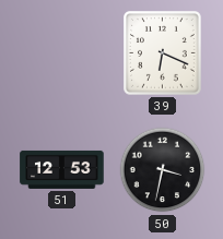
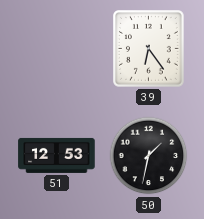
39: 6:19 -> 6:24
50: 3:32 -> 1:32
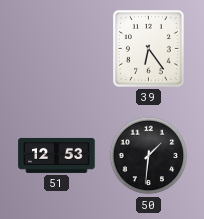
50: 1:32 -> 1:31
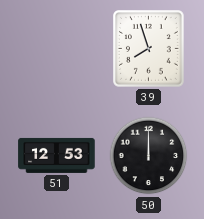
39: 6:24 -> 7:57
50: 1:31 -> 12:00
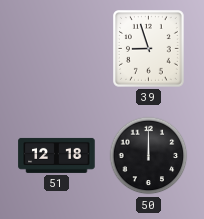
39: 7:57 -> 8:57
51: 12:53 -> 12:18
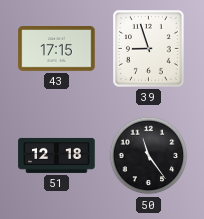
43: none -> 17:15
50: 12:00 -> 11:24
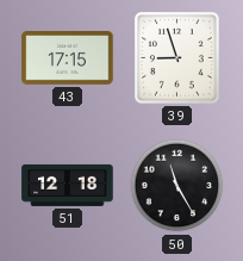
50: 11:24 -> 11:25
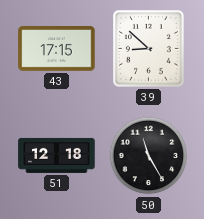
39: 8:57 -> 8:52
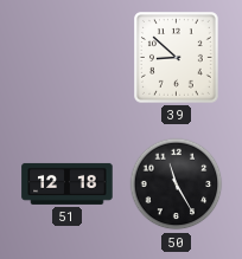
43: 17:15 -> none
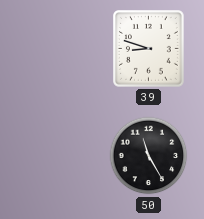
39: 8:52 -> 8:48
51: 12:18 -> none
